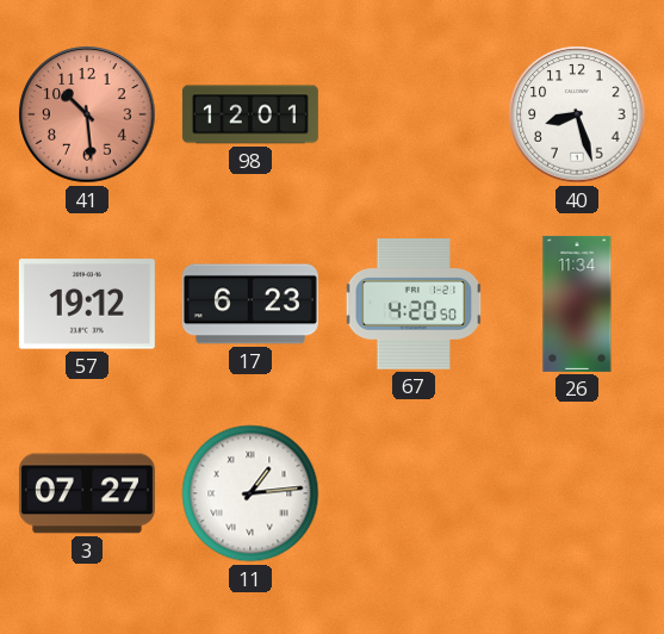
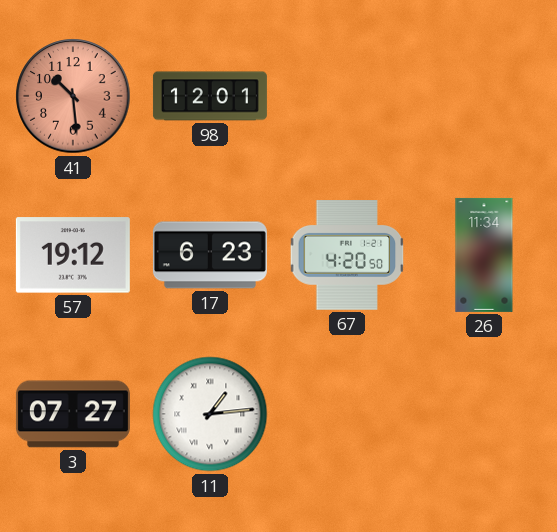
40: 8:27 -> none
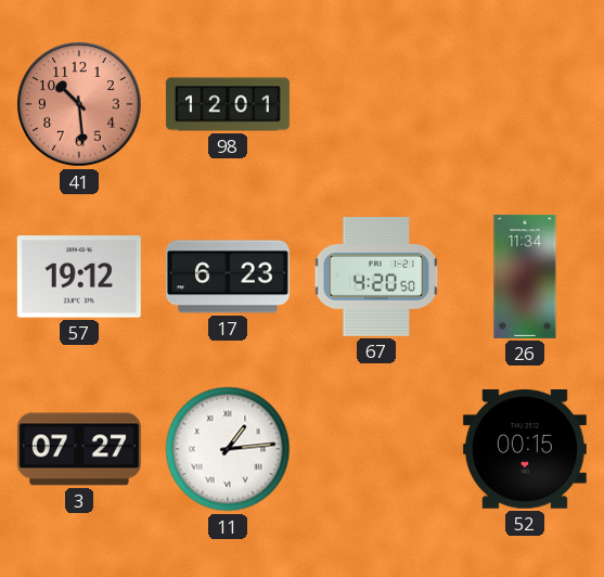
52: none -> 00:15
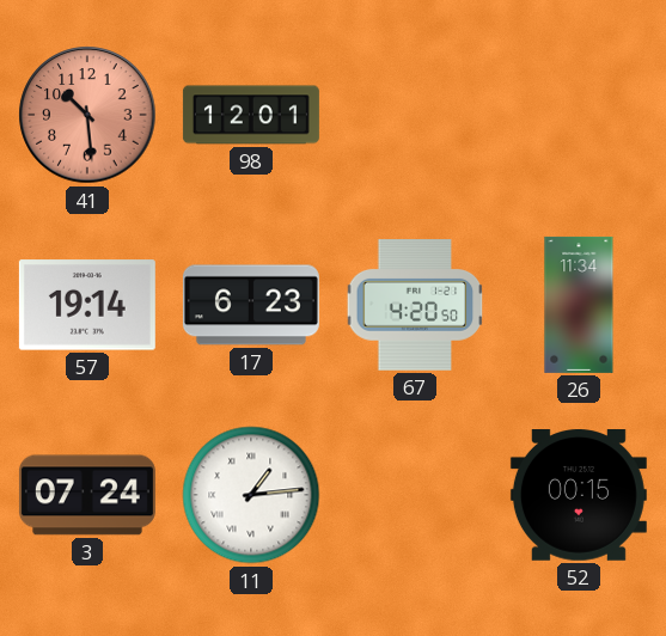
57: 19:12 -> 19:14
3: 07:27 -> 07:24
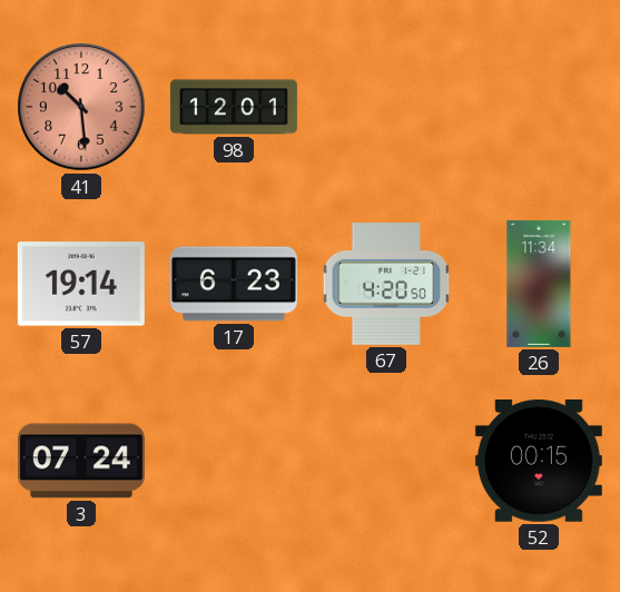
11: 1:14 -> none
